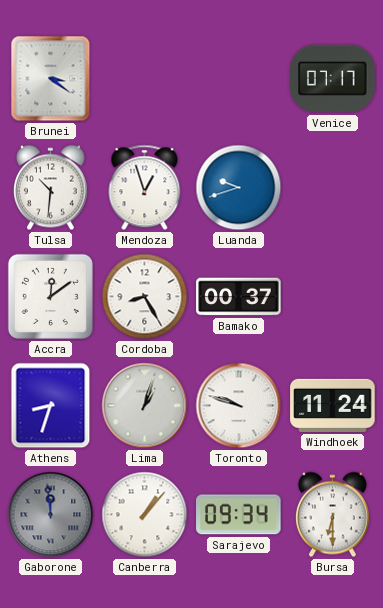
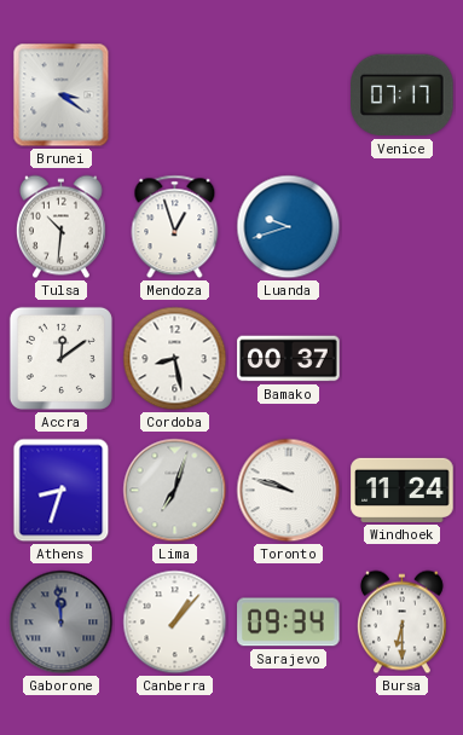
Cordoba: 8:25 -> 8:28
Lima: 1:03 -> 7:03
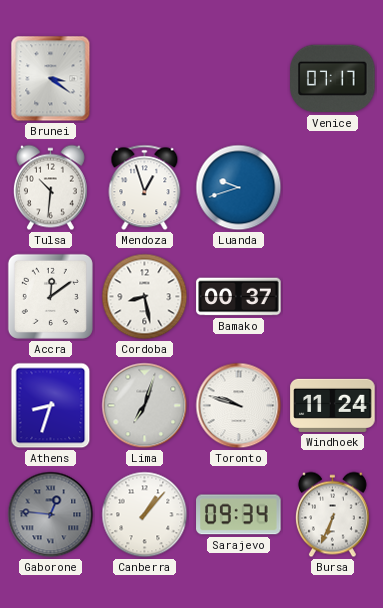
Gaborone: 11:59 -> 12:46
Bursa: 6:30 -> 6:34
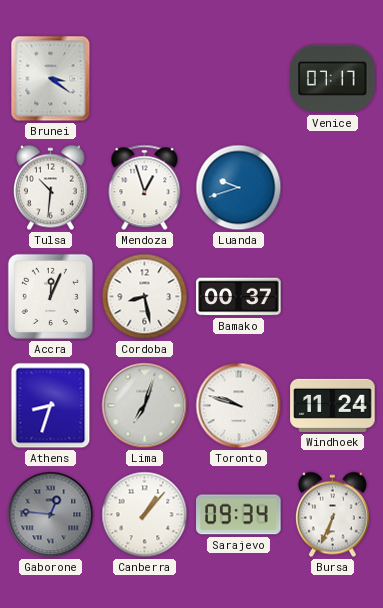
Accra: 12:09 -> 12:04
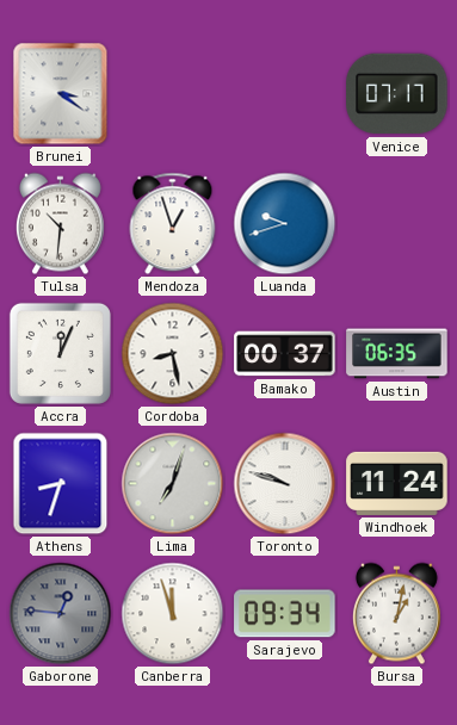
Austin: none -> 06:35
Canberra: 1:07 -> 11:57
Bursa: 6:34 -> 1:02
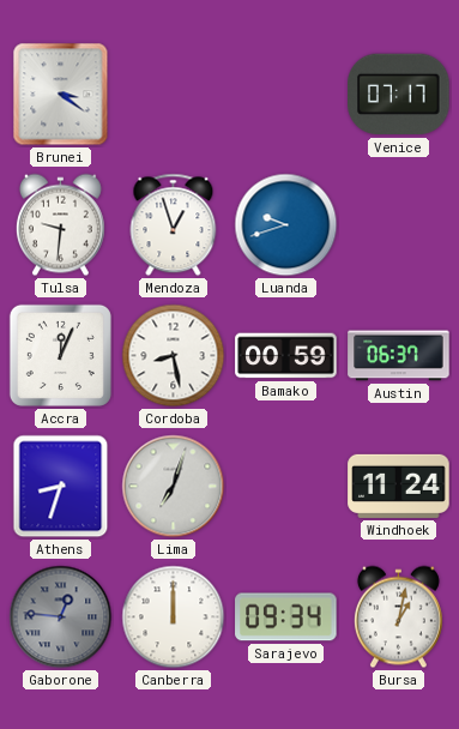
Tulsa: 10:31 -> 9:31
Bamako: 00:37 -> 00:59
Austin: 06:35 -> 06:37
Toronto: 9:48 -> none
Canberra: 11:57 -> 12:00
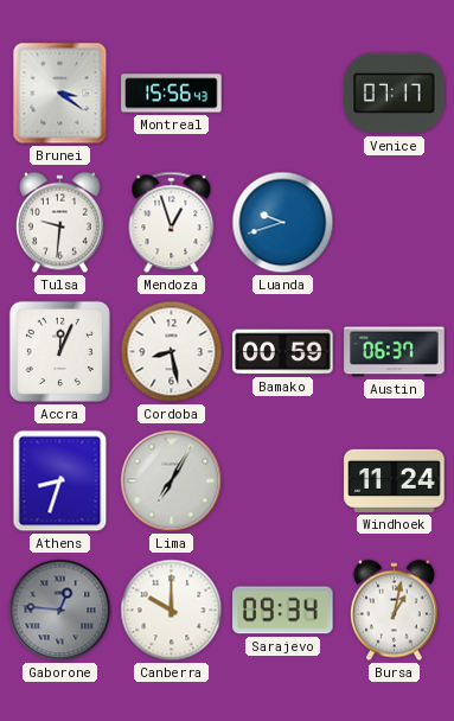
Montreal: none -> 15:56
Lima: 7:03 -> 7:05
Canberra: 12:00 -> 10:00
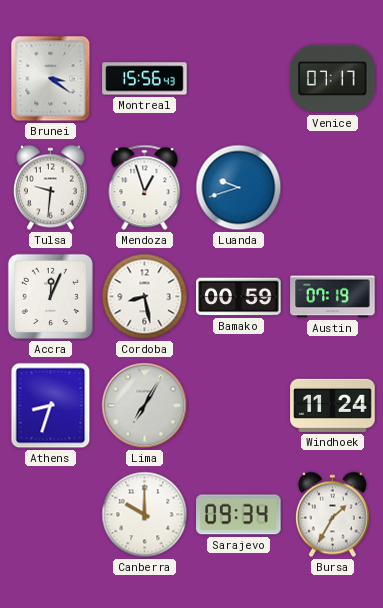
Austin: 06:37 -> 07:19
Gaborone: 12:46 -> none
Bursa: 1:02 -> 1:35
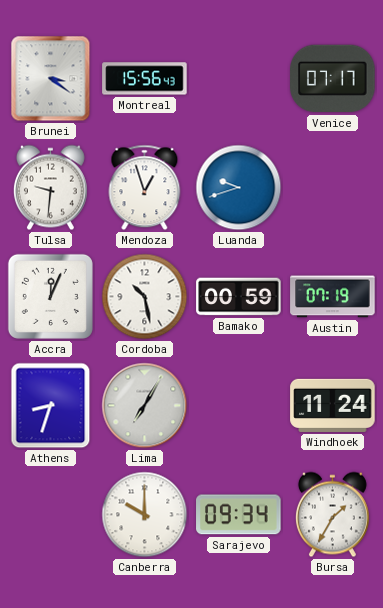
Cordoba: 8:28 -> 10:28
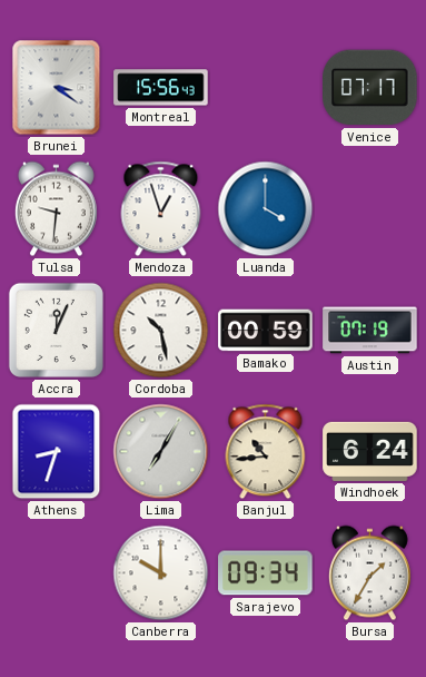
Luanda: 9:42 -> 4:00
Banjul: none -> 10:44
Windhoek: 11:24 -> 6:24
